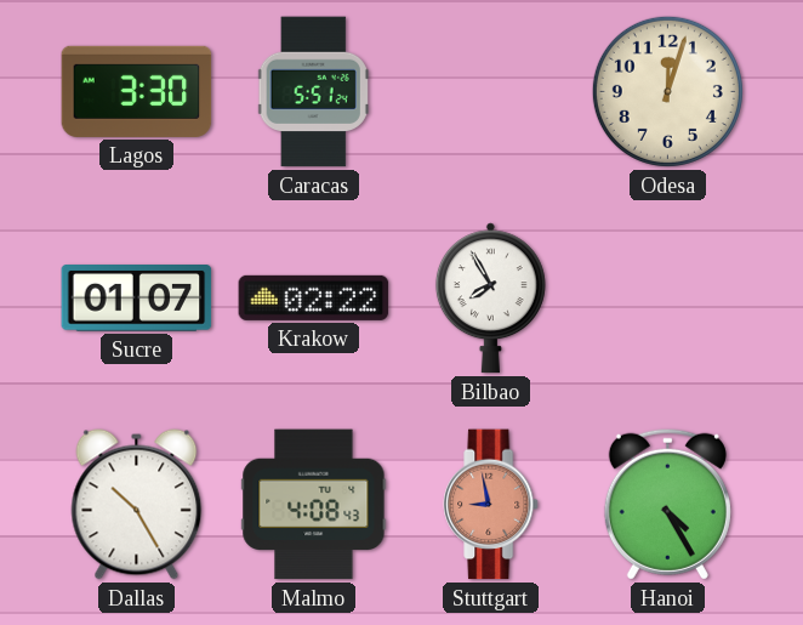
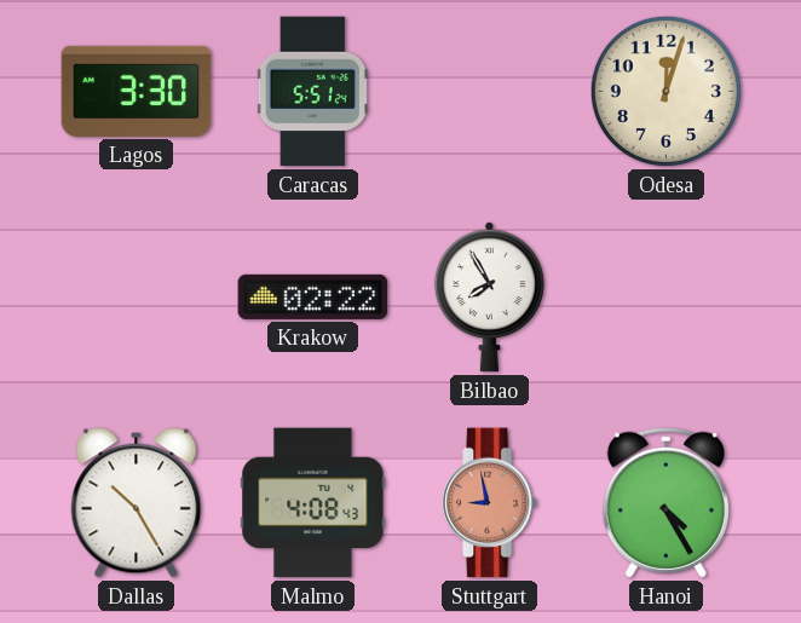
Sucre: 01:07 -> none
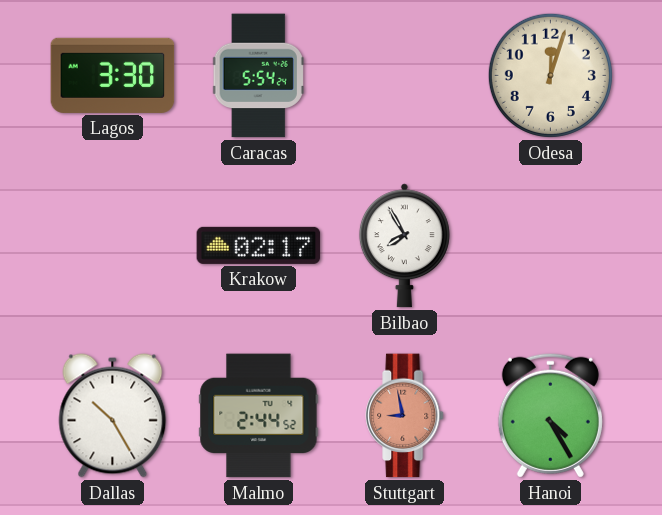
Caracas: 5:51 -> 5:54
Krakow: 02:22 -> 02:17
Malmo: 4:08 -> 2:44
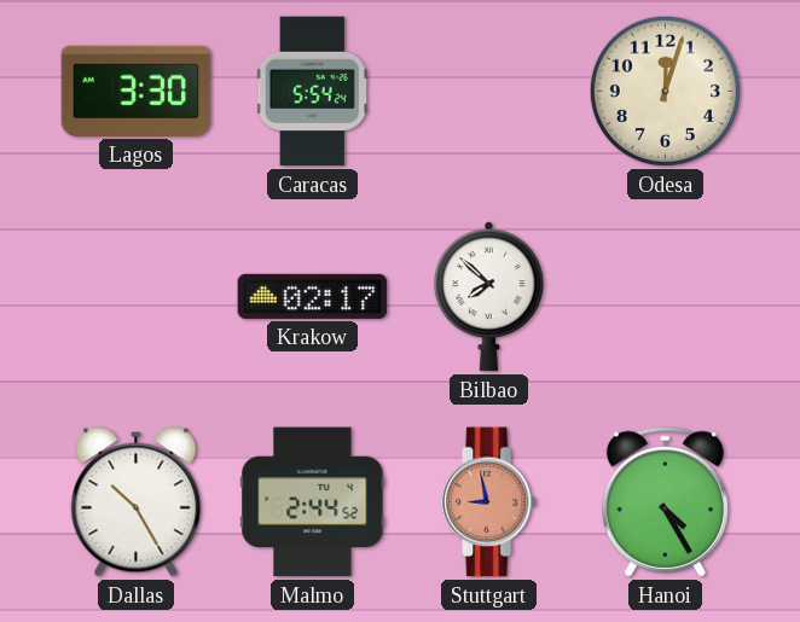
Bilbao: 7:55 -> 7:52
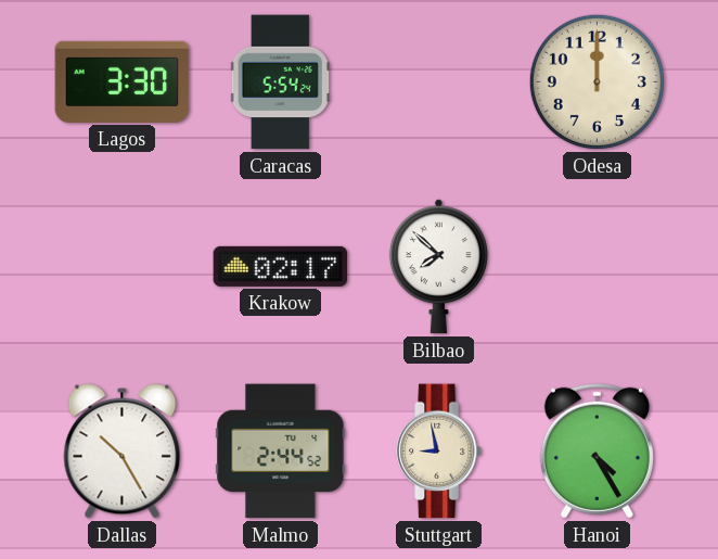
Odesa: 12:03 -> 12:00
Stuttgart dial: salmon -> cream
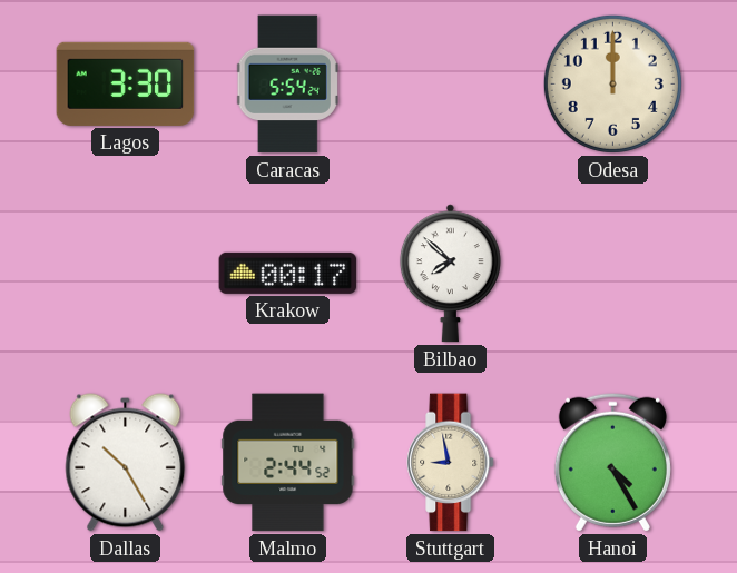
Krakow: 02:17 -> 00:17
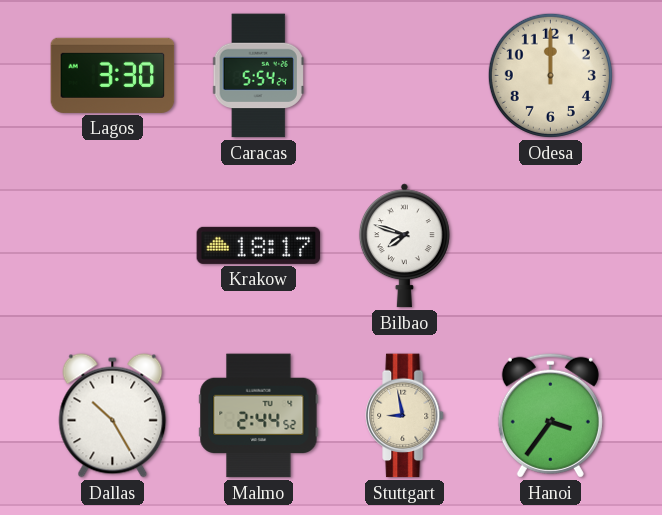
Krakow: 00:17 -> 18:17
Bilbao: 7:52 -> 7:48
Hanoi: 4:25 -> 3:36
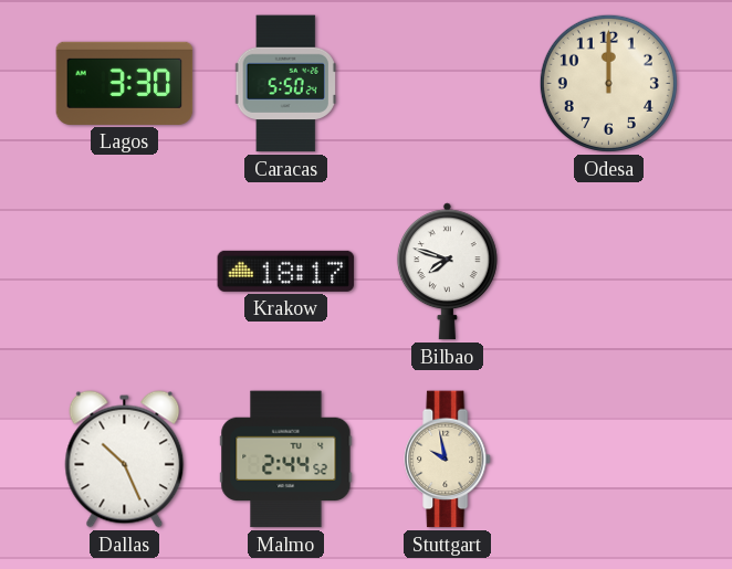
Caracas: 5:54 -> 5:50
Dallas: 10:25 -> 10:26
Stuttgart: 8:58 -> 9:58
Hanoi: 3:36 -> none
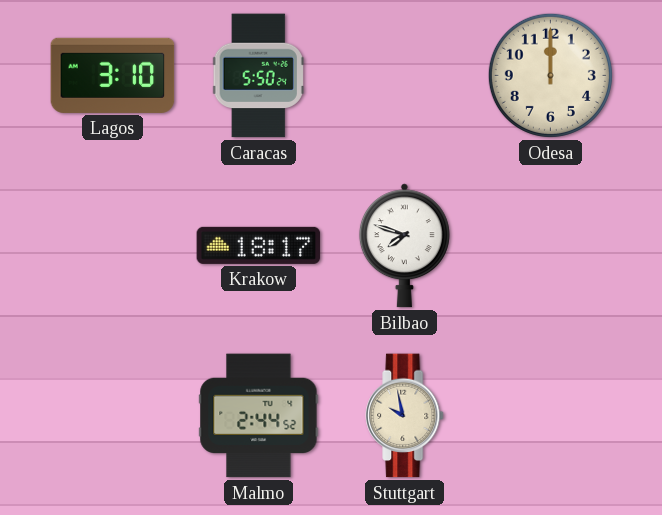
Lagos: 3:30 -> 3:10
Dallas: 10:26 -> none
